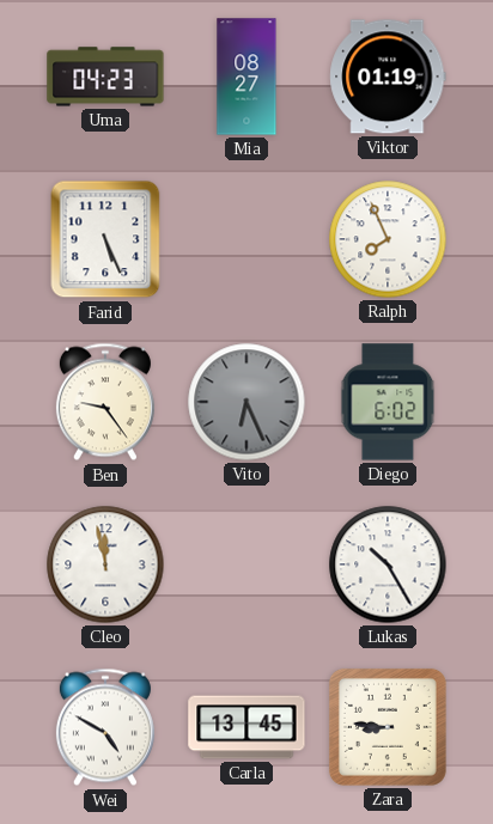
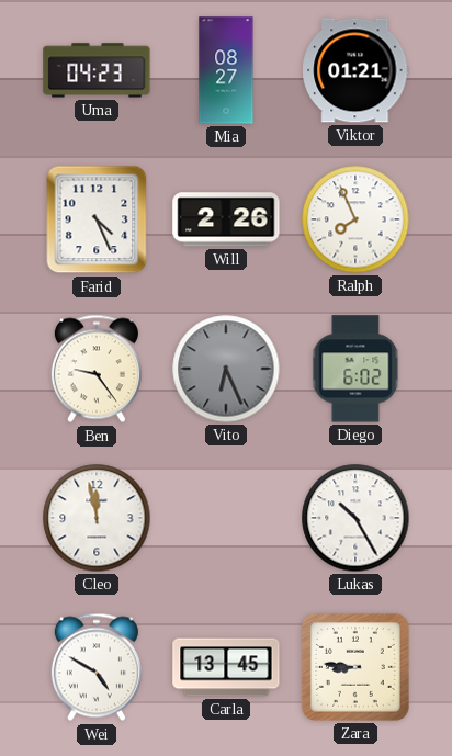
Viktor: 01:19 -> 01:21
Farid: 5:26 -> 4:26
Will: none -> 2:26
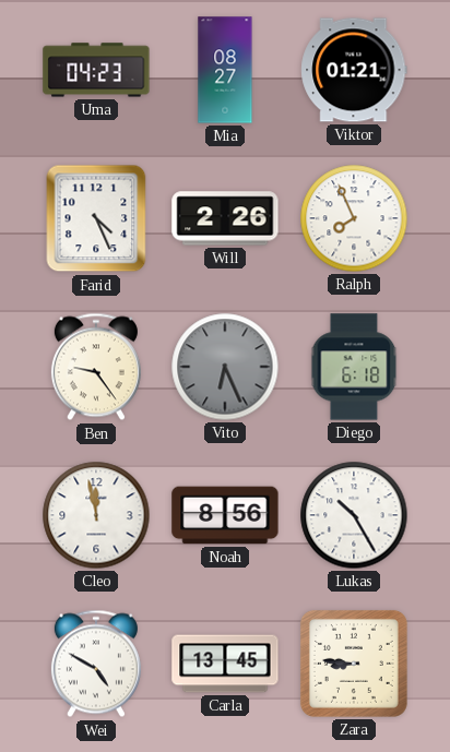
Diego: 6:02 -> 6:18
Noah: none -> 8:56
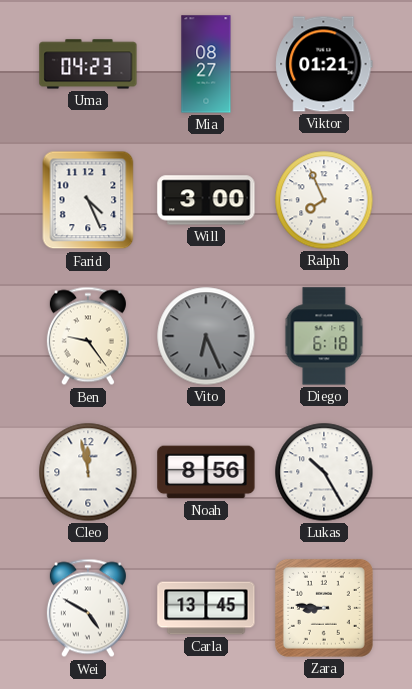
Will: 2:26 -> 3:00
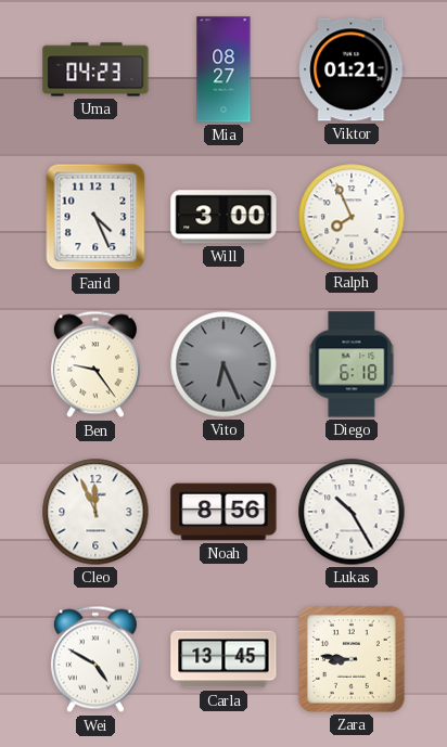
Cleo: 11:58 -> 11:56
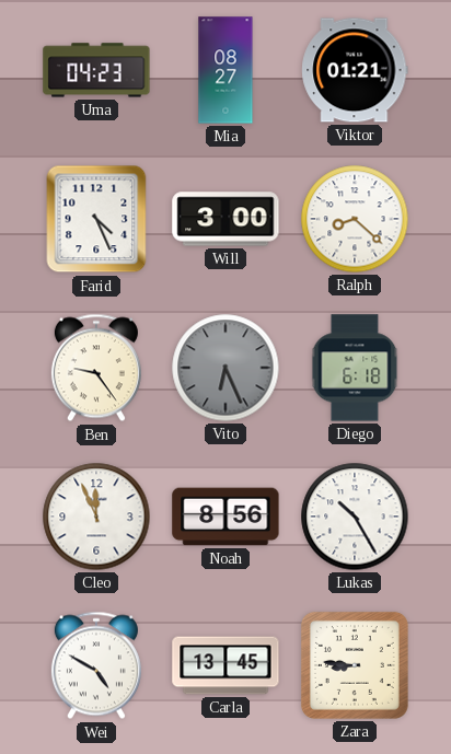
Ralph: 7:56 -> 8:22
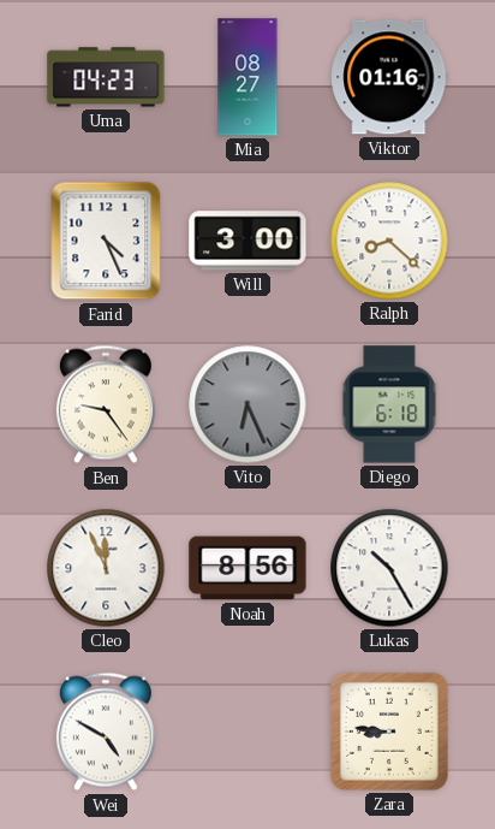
Viktor: 01:21 -> 01:16
Carla: 13:45 -> none
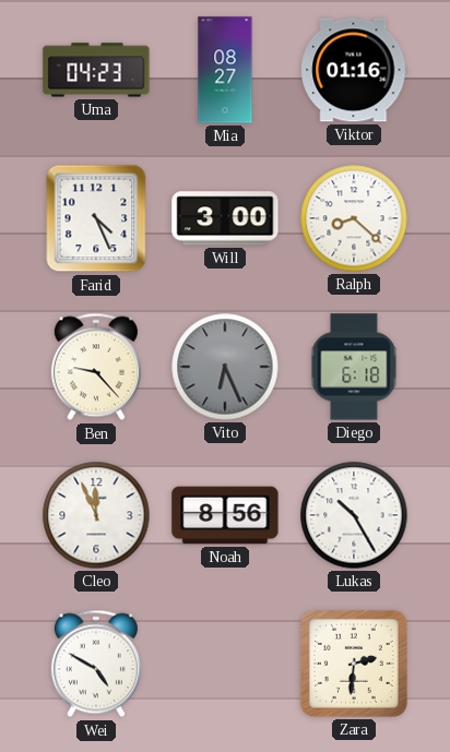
Ben: 9:24 -> 9:23
Zara: 8:46 -> 2:31
